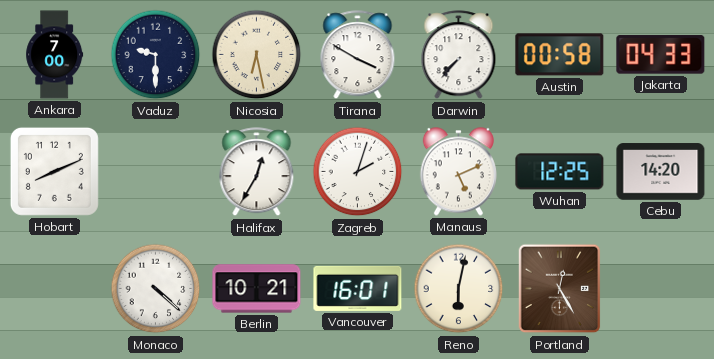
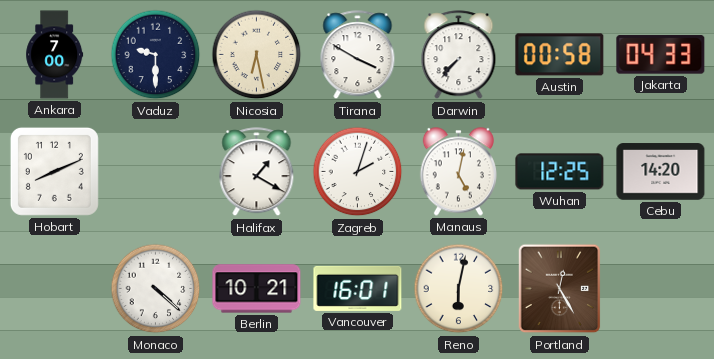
Halifax: 12:35 -> 1:20
Manaus: 5:11 -> 5:02
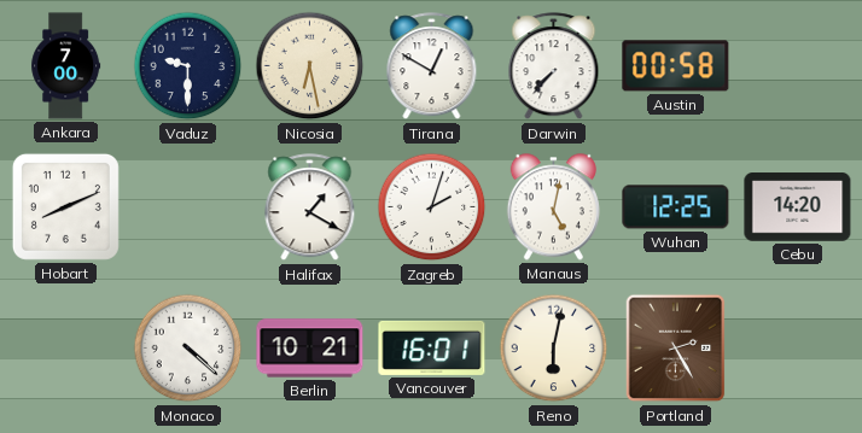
Tirana: 3:50 -> 12:50
Jakarta: 04:33 -> none
Portland: 12:25 -> 2:25
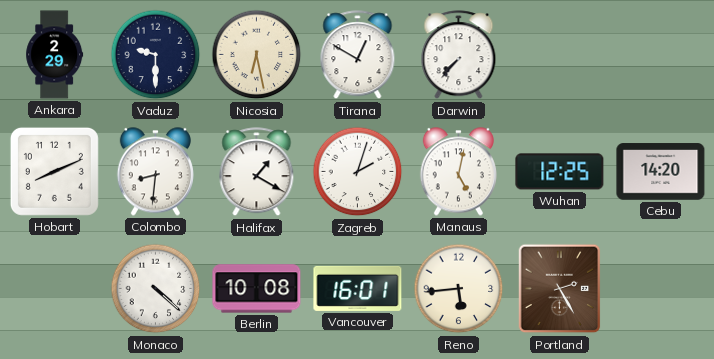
Ankara: 7:00 -> 2:29
Austin: 00:58 -> none
Colombo: none -> 8:31
Berlin: 10:21 -> 10:08
Reno: 6:02 -> 5:44
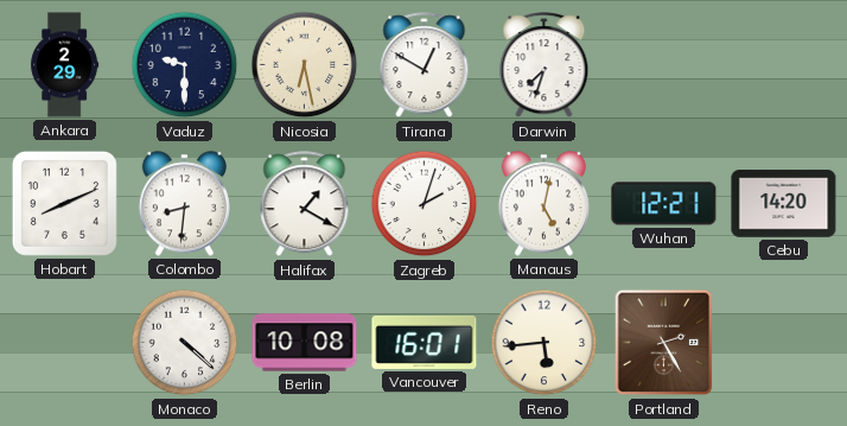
Darwin: 7:37 -> 7:33
Wuhan: 12:25 -> 12:21
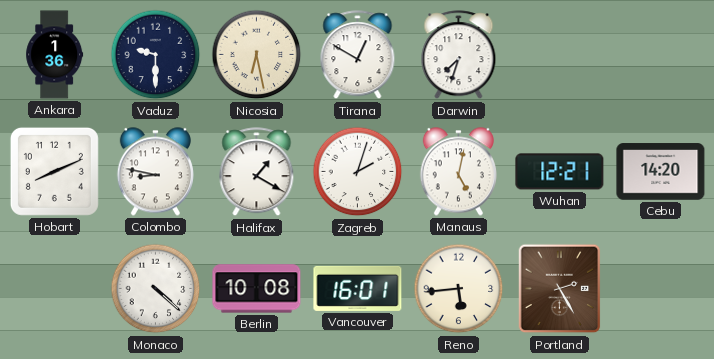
Ankara: 2:29 -> 1:36
Colombo: 8:31 -> 8:47
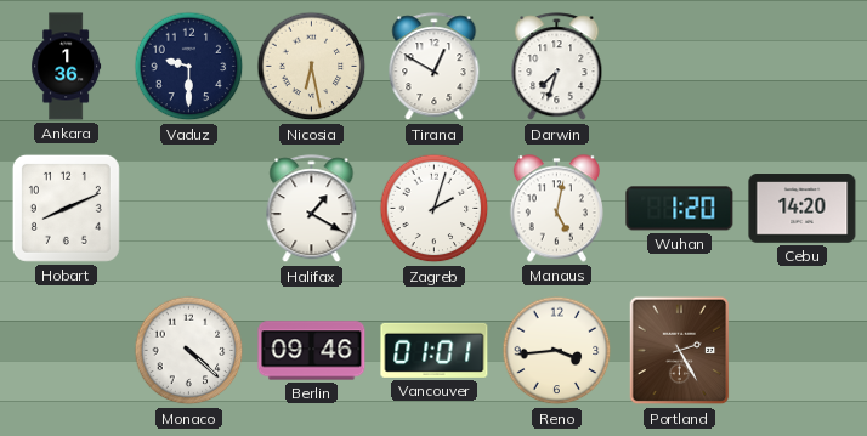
Colombo: 8:47 -> none
Wuhan: 12:21 -> 1:20
Berlin: 10:08 -> 09:46
Vancouver: 16:01 -> 01:01
Reno: 5:44 -> 3:44
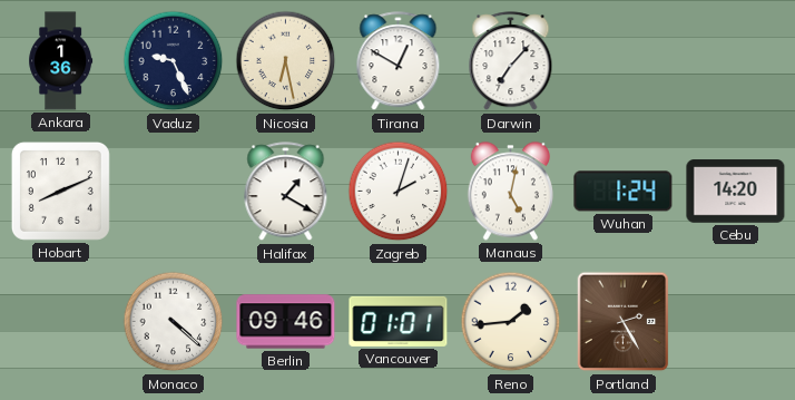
Vaduz: 9:30 -> 9:26
Darwin: 7:33 -> 7:07
Wuhan: 1:20 -> 1:24
Reno: 3:44 -> 1:44
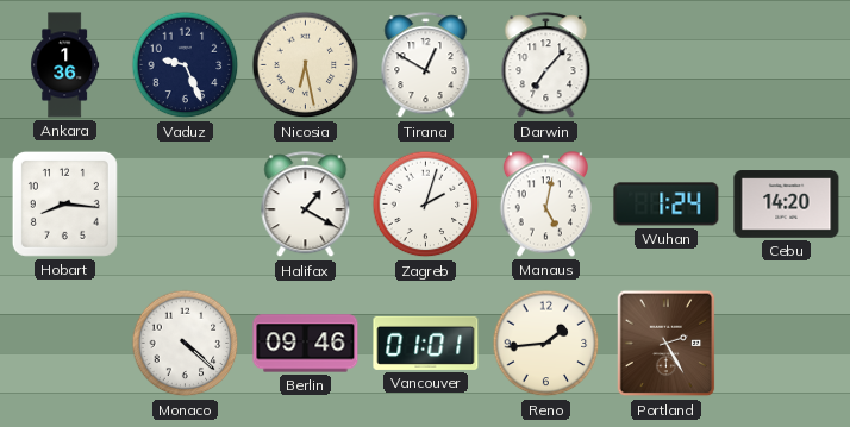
Hobart: 8:11 -> 8:16
